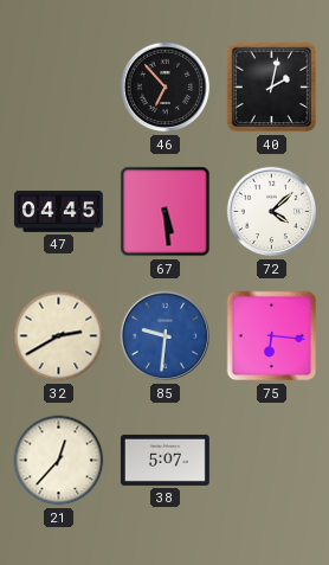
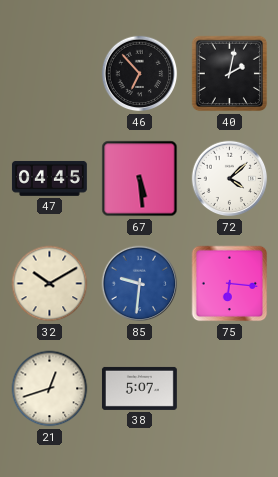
32: 2:40 -> 10:10
21: 12:37 -> 12:42
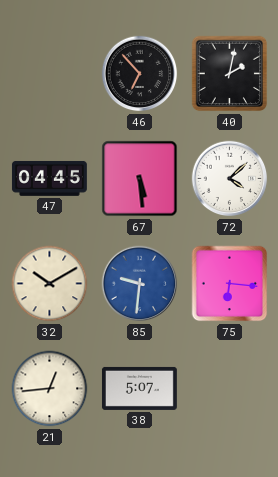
21: 12:42 -> 12:44
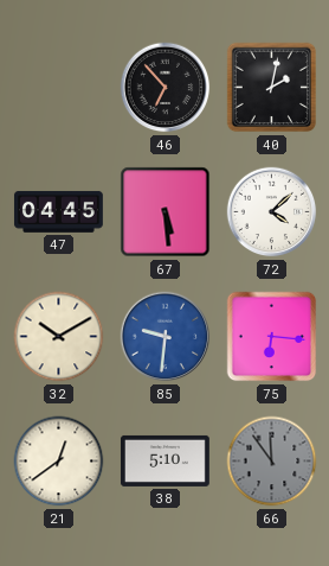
21: 12:44 -> 12:39
38: 5:07 -> 5:10
66: none -> 11:54
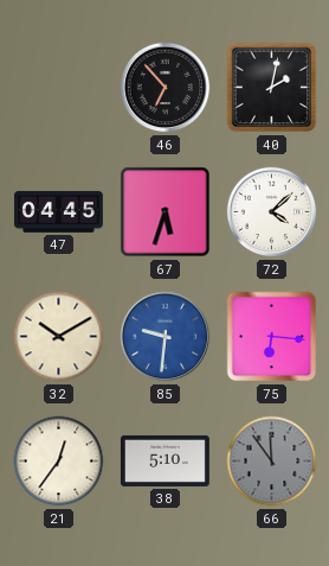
67: 5:29 -> 5:33
21: 12:39 -> 12:36
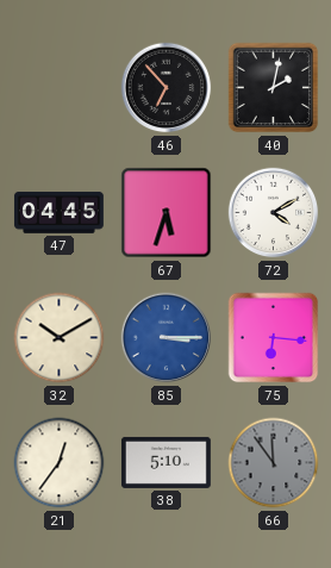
72: 4:08 -> 4:10
85: 9:31 -> 3:15
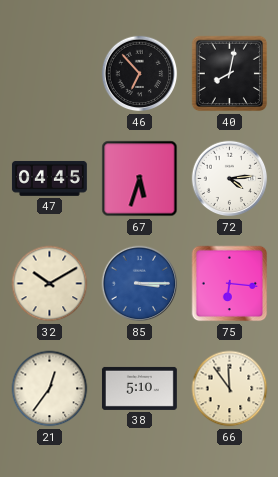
40: 2:02 -> 8:02
72: 4:10 -> 4:14
66 dial: grey -> cream
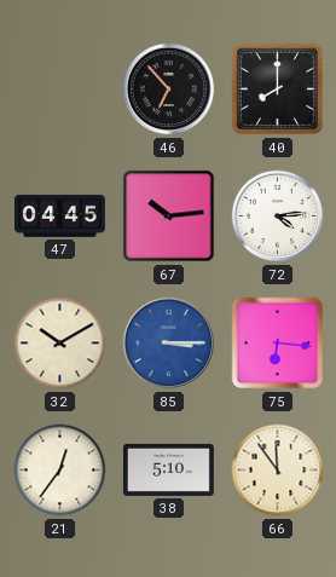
40: 8:02 -> 8:00
67: 5:33 -> 10:14
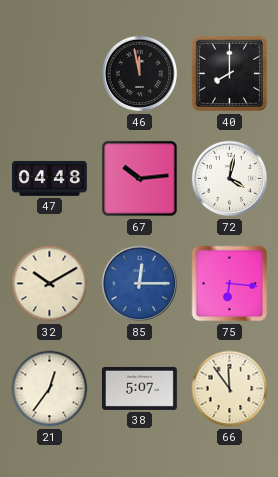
46: 6:53 -> 11:58
47: 04:45 -> 04:48
72: 4:14 -> 4:02
85: 3:15 -> 12:15
38: 5:10 -> 5:07
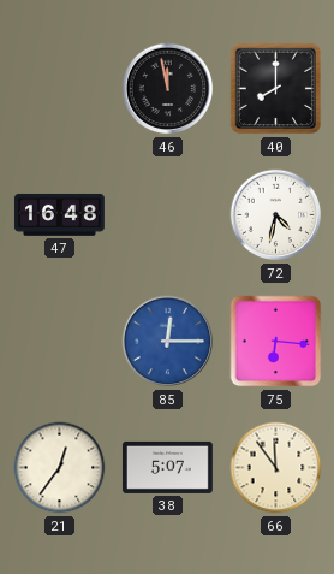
47: 04:48 -> 16:48
67: 10:14 -> none
72: 4:02 -> 4:32
32: 10:10 -> none
